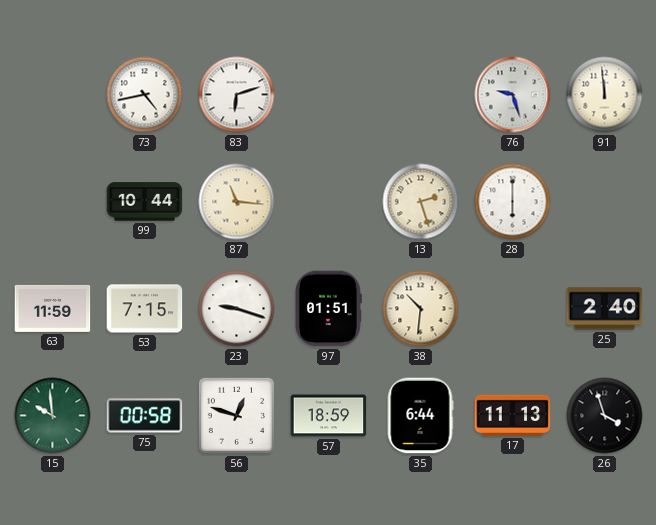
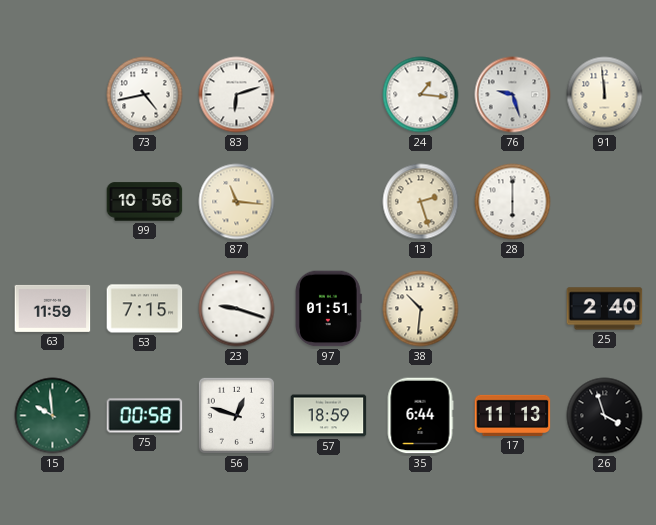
24: none -> 1:16
99: 10:44 -> 10:56
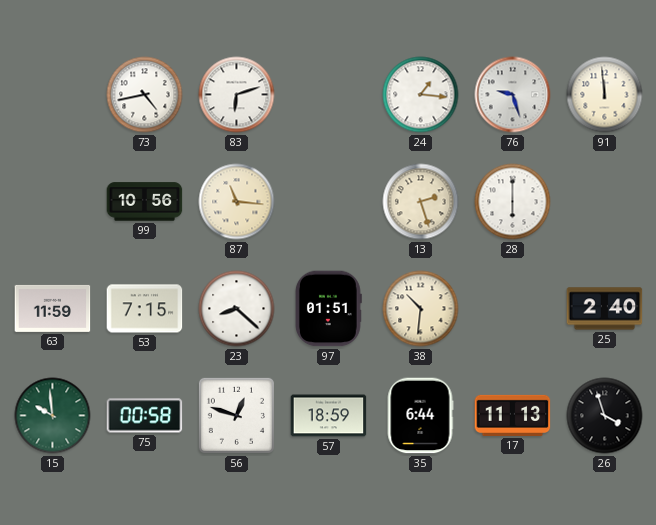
23: 9:18 -> 8:22
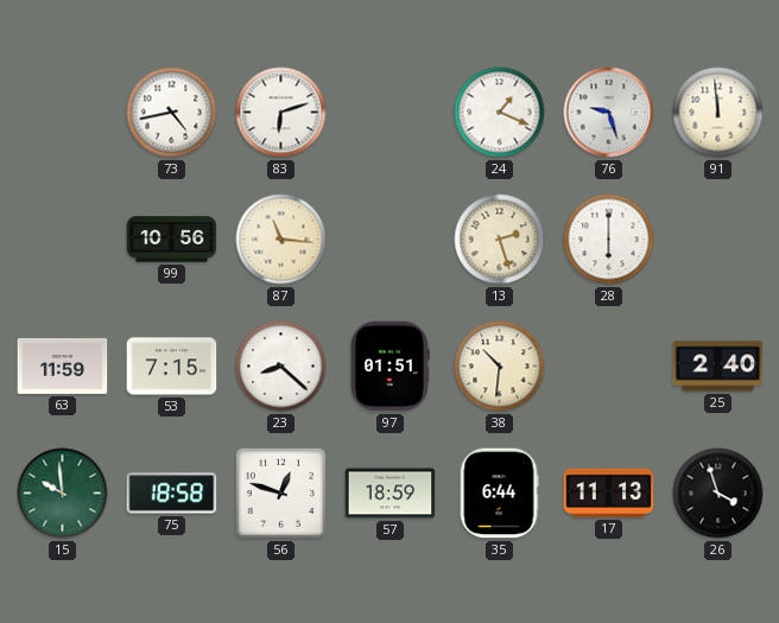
24: 1:16 -> 1:19
75: 00:58 -> 18:58
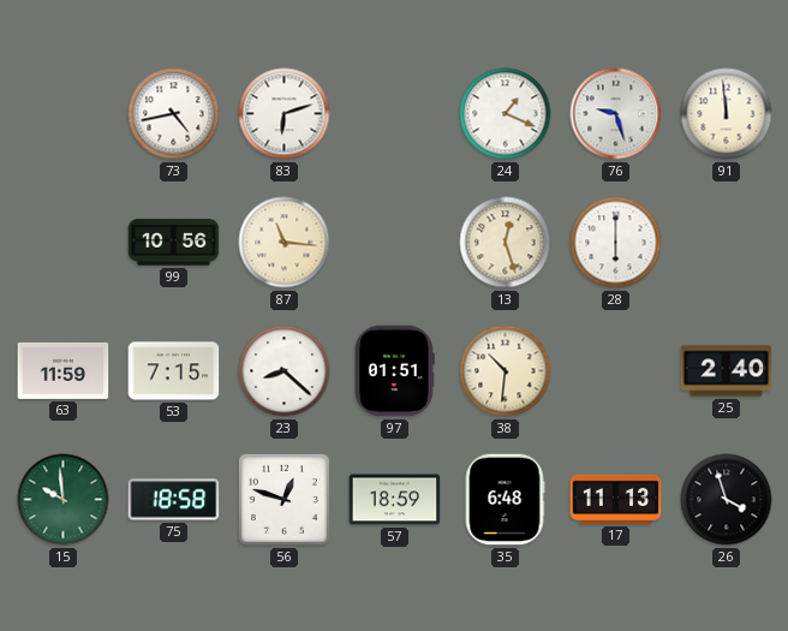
13: 2:27 -> 12:27
35: 6:44 -> 6:48
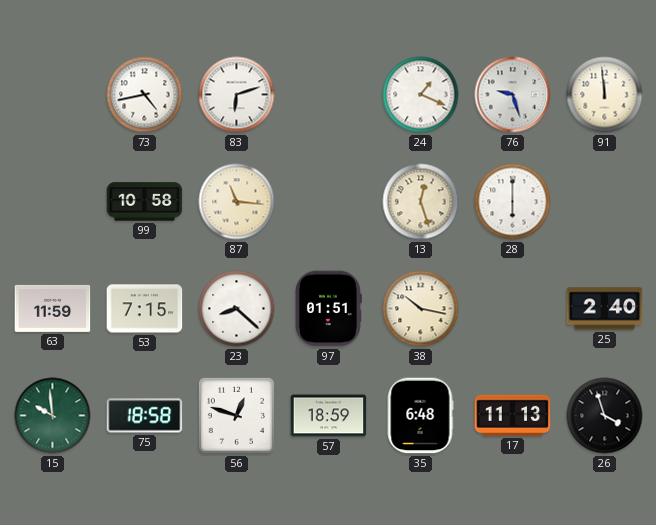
99: 10:56 -> 10:58
38: 10:31 -> 10:17
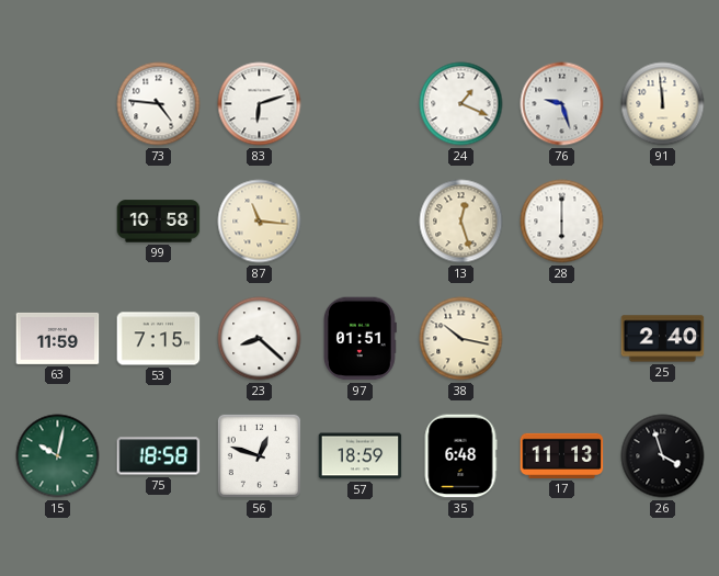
73: 4:43 -> 4:46
15: 9:59 -> 10:02
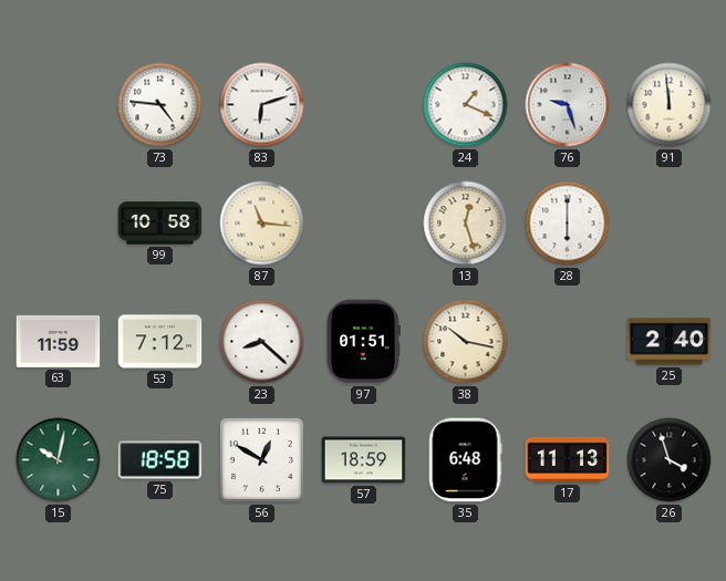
53: 7:15 -> 7:12
56: 12:48 -> 12:50
